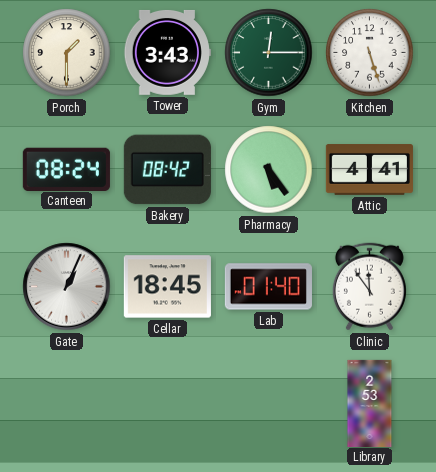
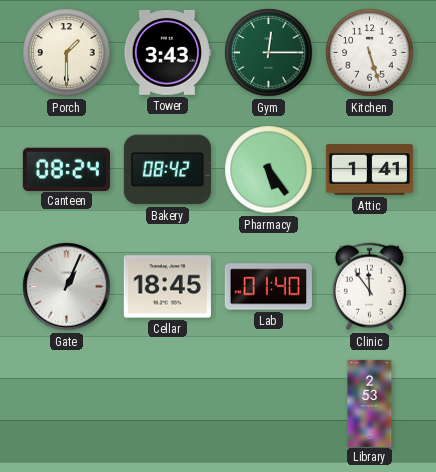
Attic: 4:41 -> 1:41
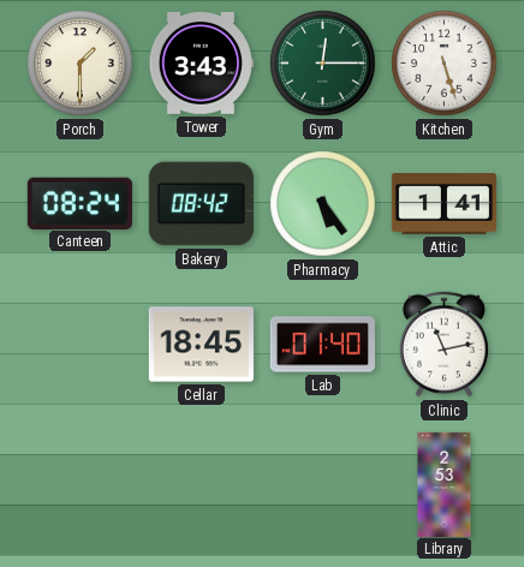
Gate: 1:04 -> none
Clinic: 11:54 -> 11:13
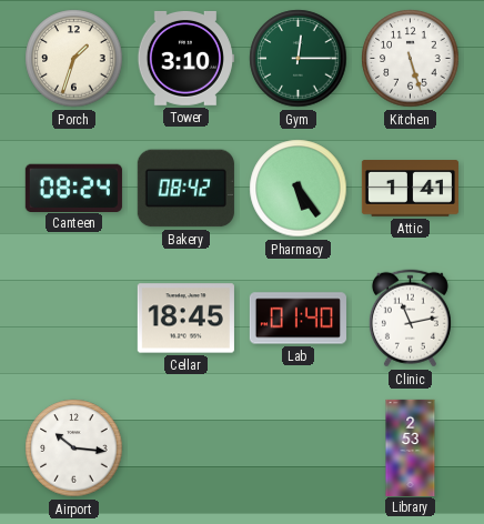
Porch: 1:30 -> 1:33
Tower: 3:43 -> 3:10
Airport: none -> 10:16
